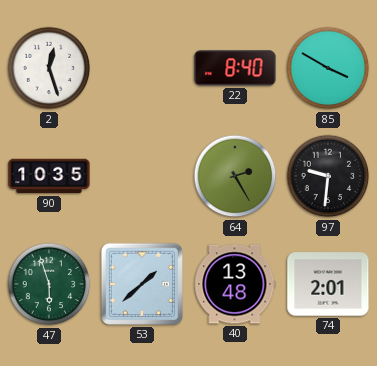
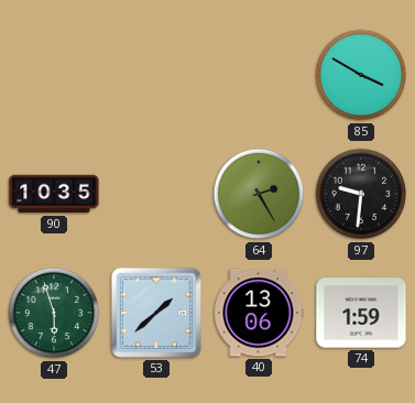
2: 12:27 -> none
22: 8:40 -> none
40: 13:48 -> 13:06
74: 2:01 -> 1:59
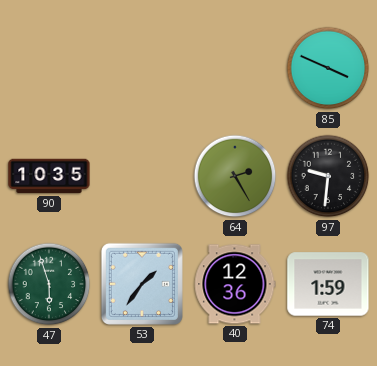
85: 3:50 -> 3:49
53: 1:38 -> 1:36
40: 13:06 -> 12:36
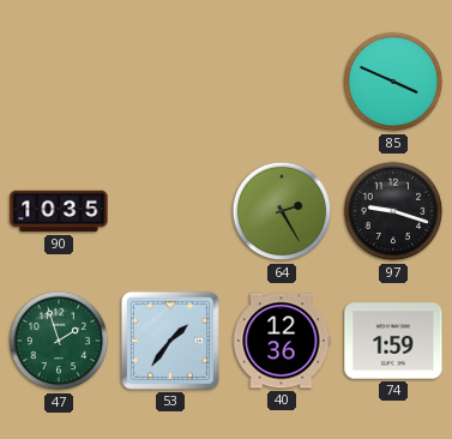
97: 9:31 -> 9:18
47: 5:57 -> 1:57
